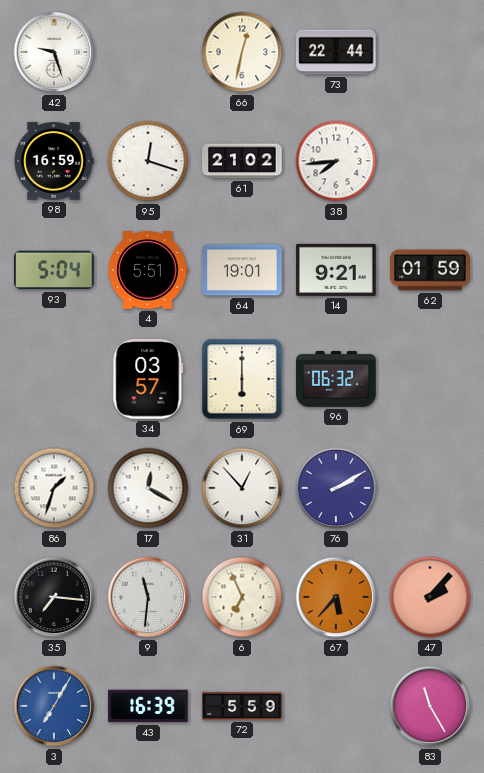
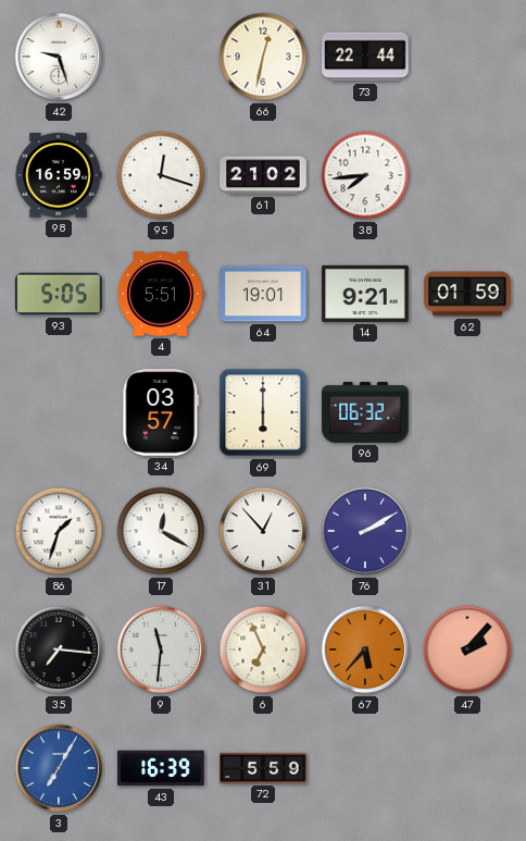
93: 5:04 -> 5:05
83: 11:25 -> none
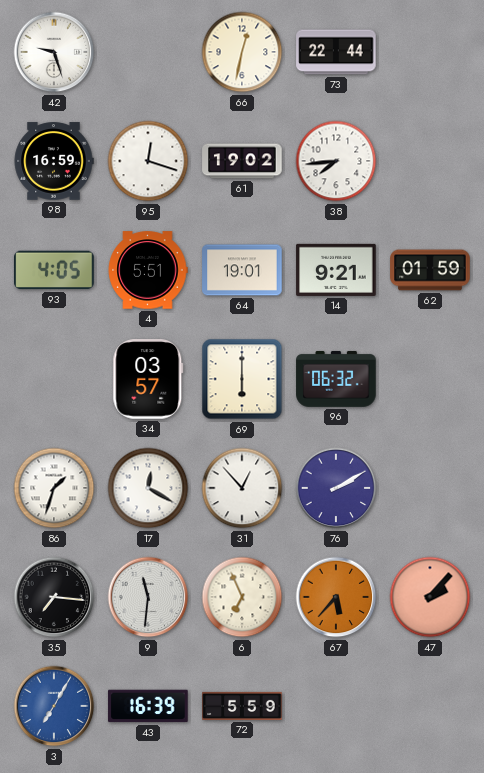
61: 21:02 -> 19:02
93: 5:05 -> 4:05
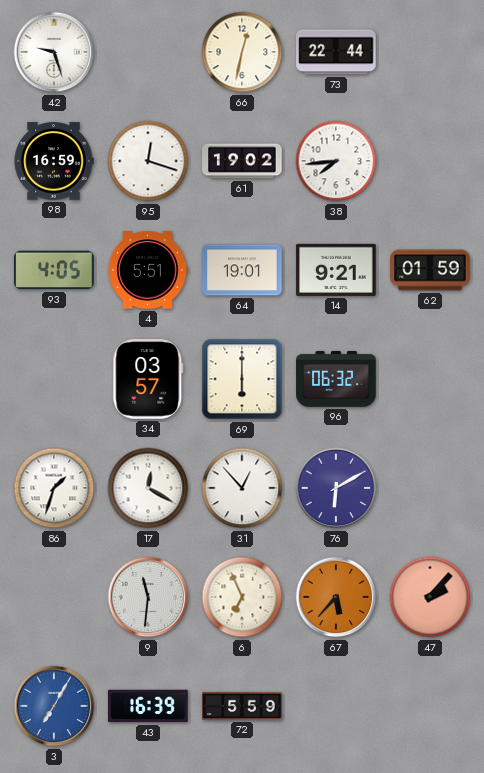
76: 2:10 -> 6:10
35: 7:16 -> none
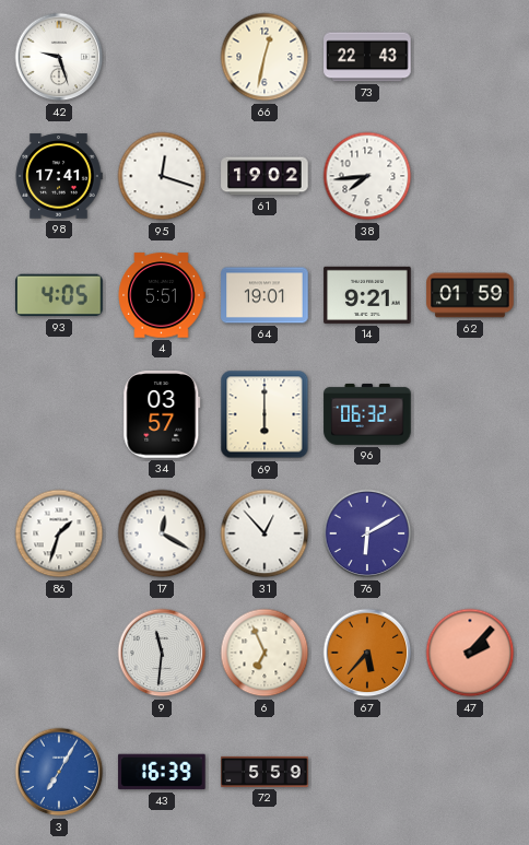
73: 22:44 -> 22:43
98: 16:59 -> 17:41
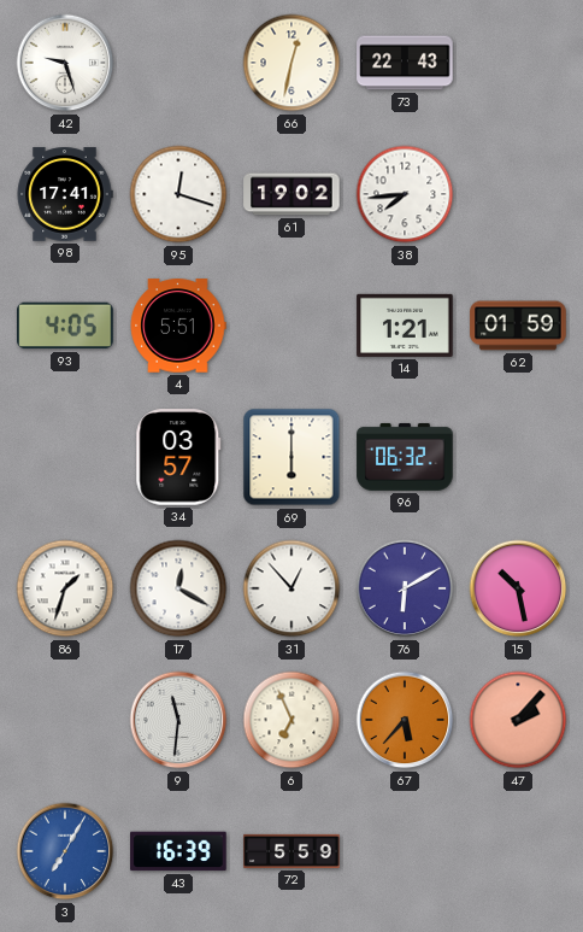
64: 19:01 -> none
14: 9:21 -> 1:21
15: none -> 10:28
